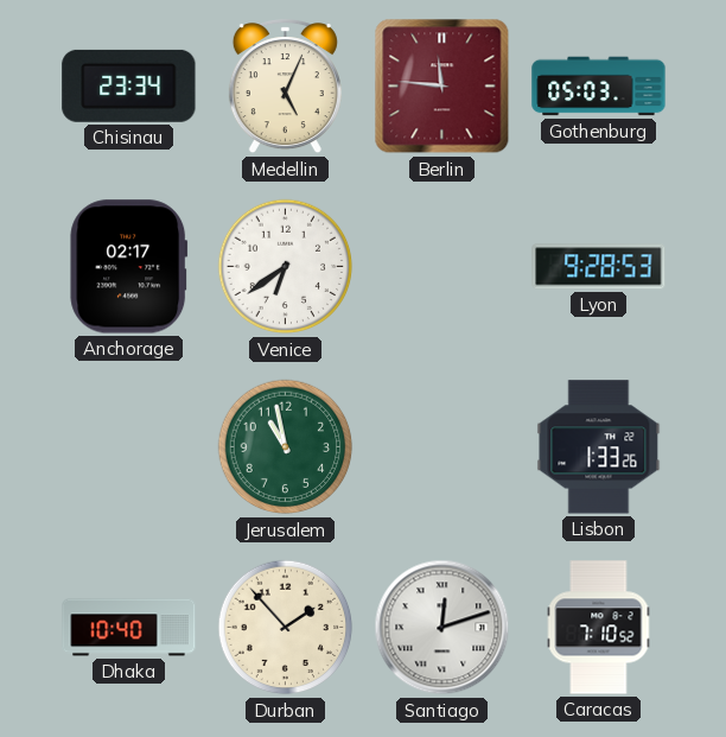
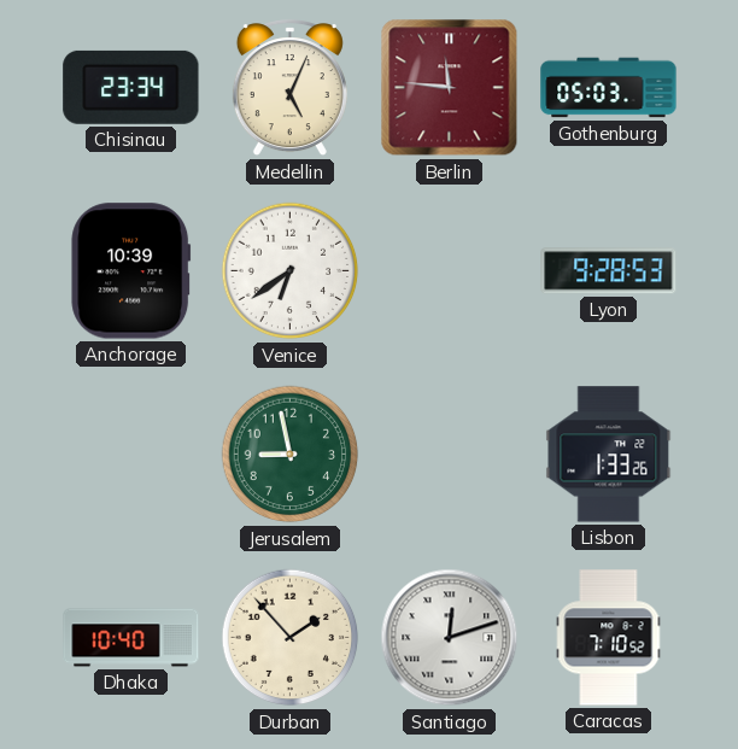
Anchorage: 02:17 -> 10:39
Jerusalem: 10:58 -> 8:58
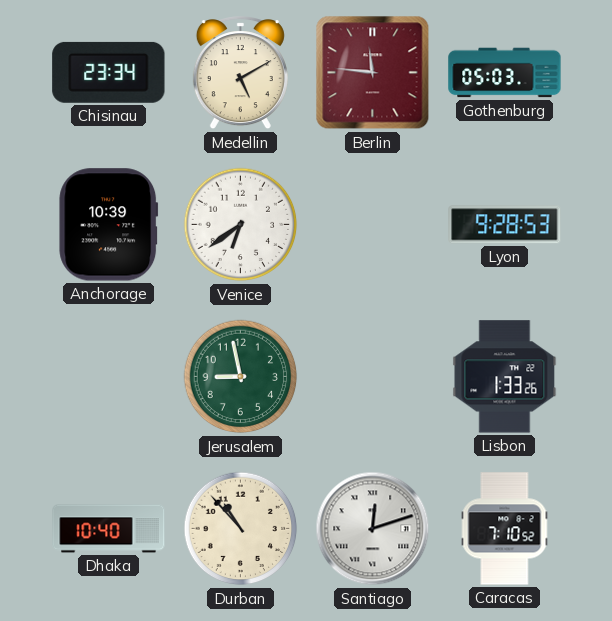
Medellin: 5:04 -> 5:10
Durban: 1:53 -> 10:53
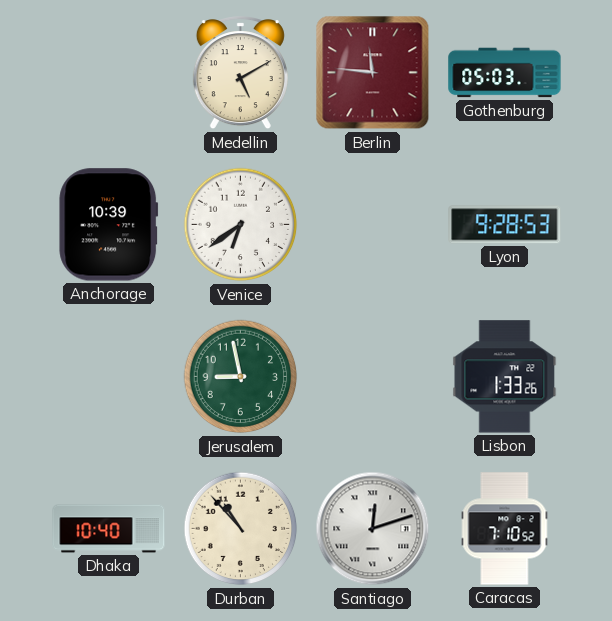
Chisinau: 23:34 -> none
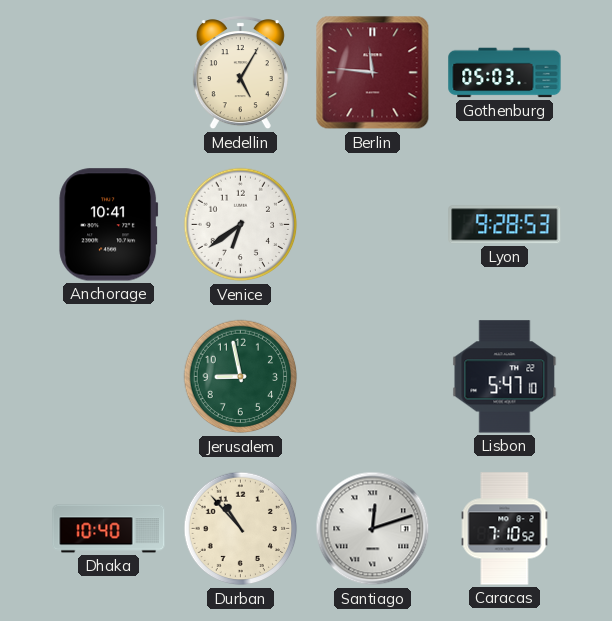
Medellin: 5:10 -> 5:05
Anchorage: 10:39 -> 10:41
Lisbon: 1:33 -> 5:47
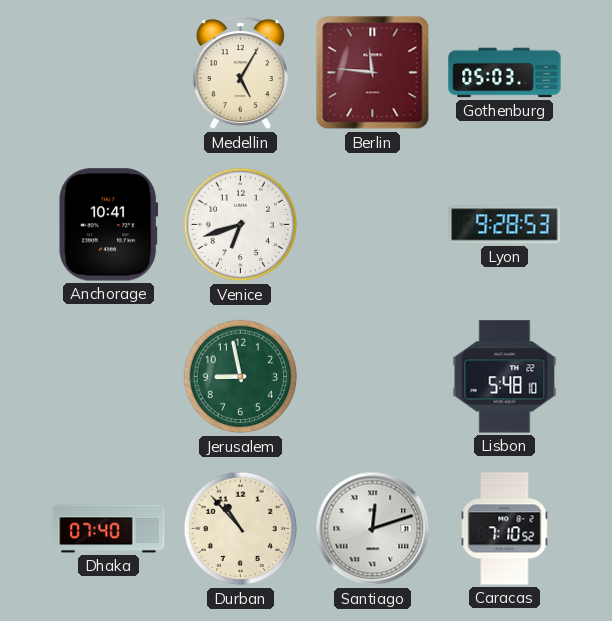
Venice: 6:39 -> 6:42
Lisbon: 5:47 -> 5:48
Dhaka: 10:40 -> 07:40
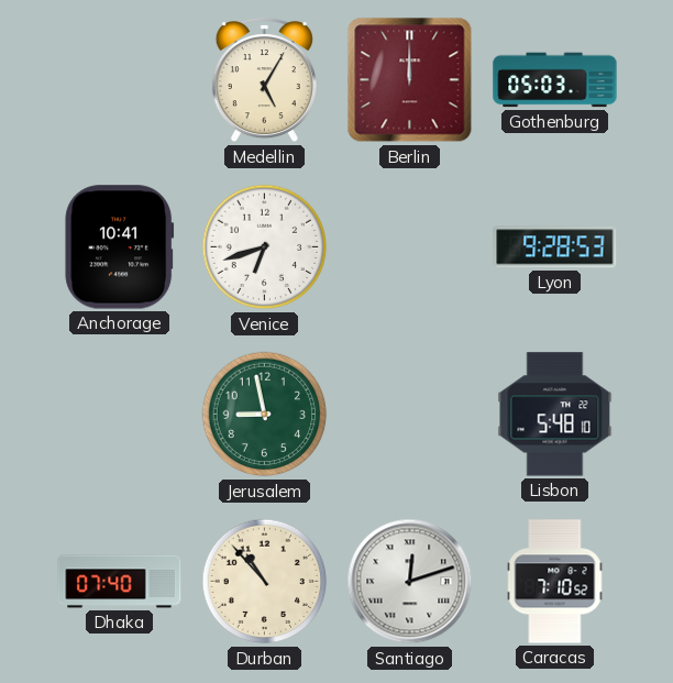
Berlin: 11:46 -> 12:00
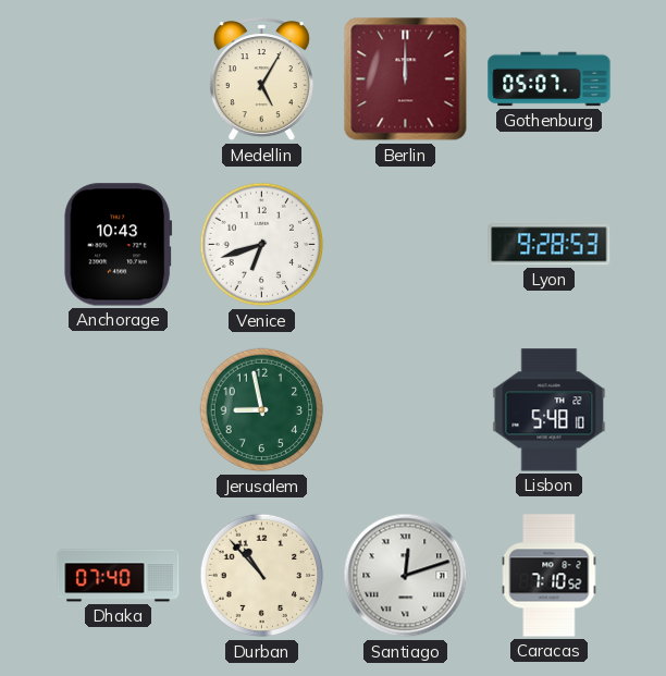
Gothenburg: 05:03 -> 05:07
Anchorage: 10:41 -> 10:43
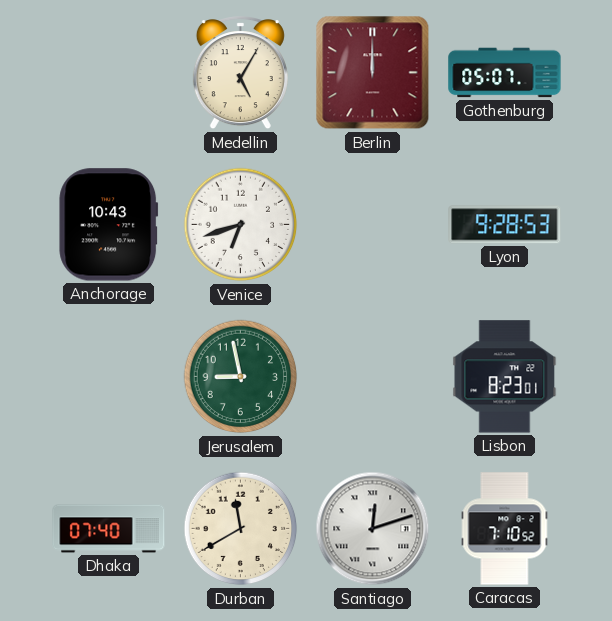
Lisbon: 5:48 -> 8:23
Durban: 10:53 -> 11:40
